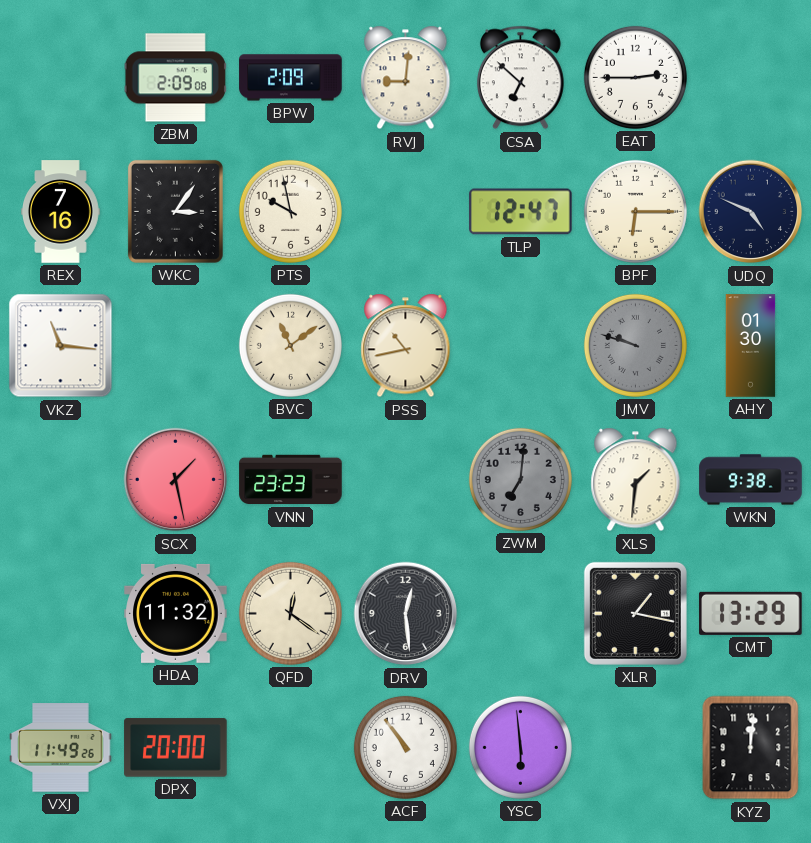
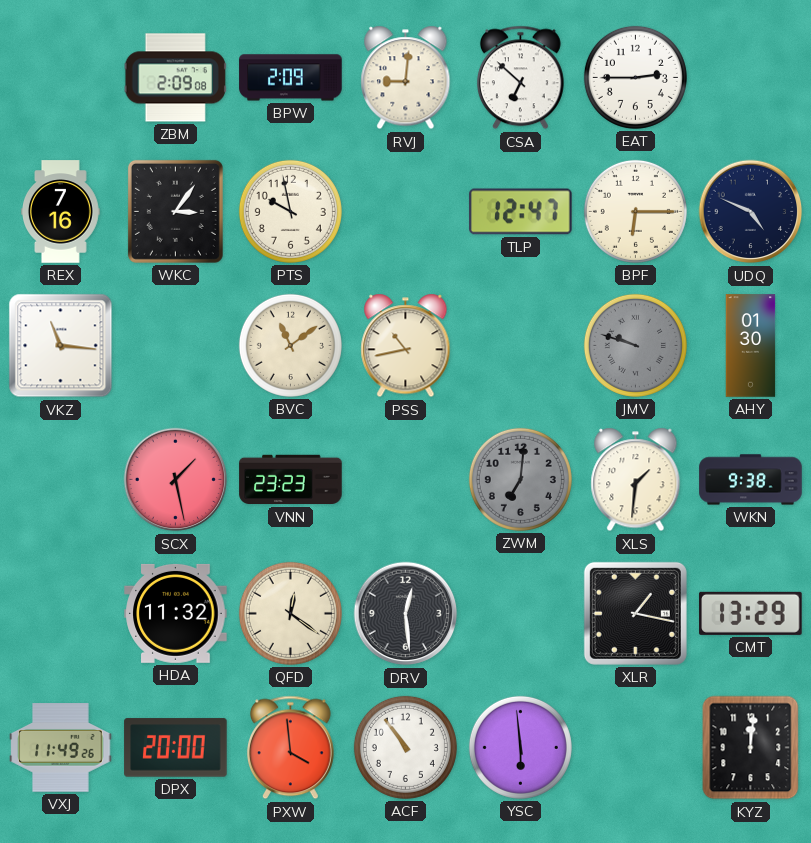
PXW: none -> 3:59
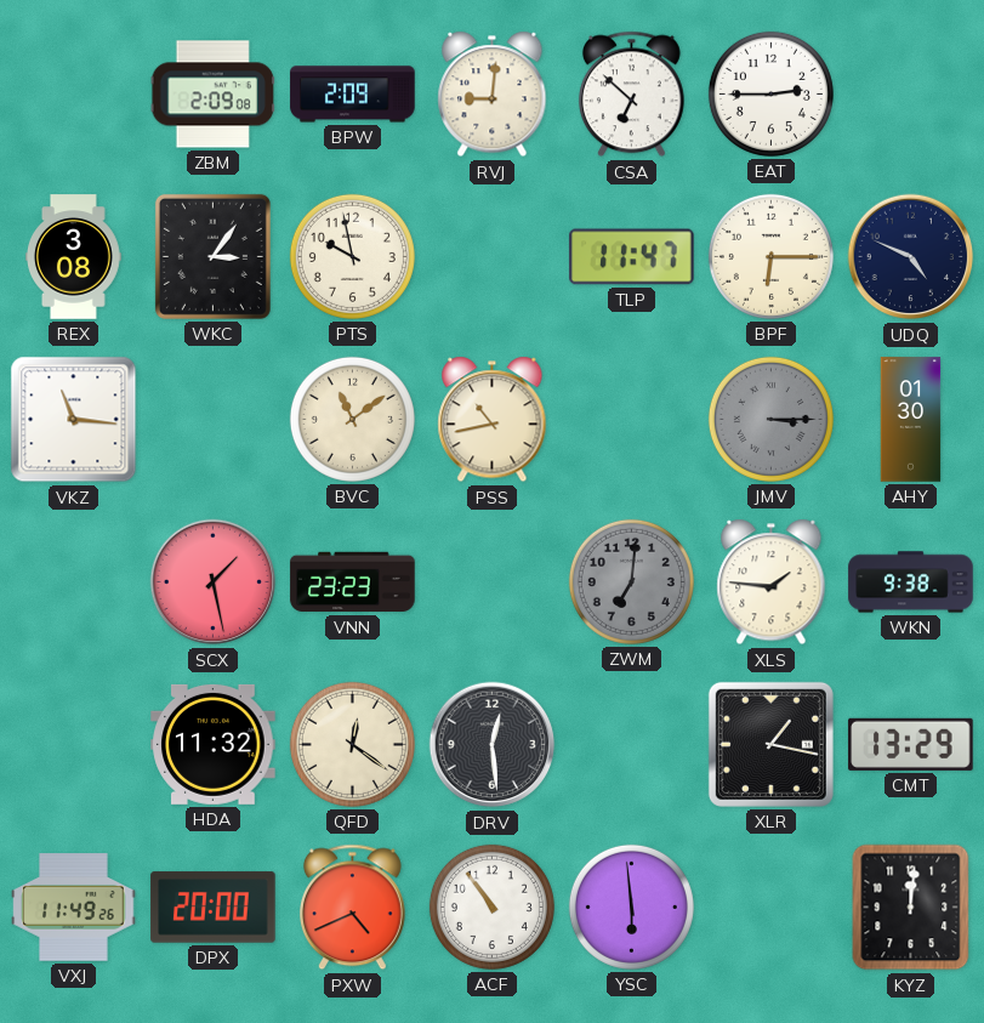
REX: 7:16 -> 3:08
TLP: 12:47 -> 11:47
JMV: 9:48 -> 3:15
XLS: 1:31 -> 1:46
PXW: 3:59 -> 4:41
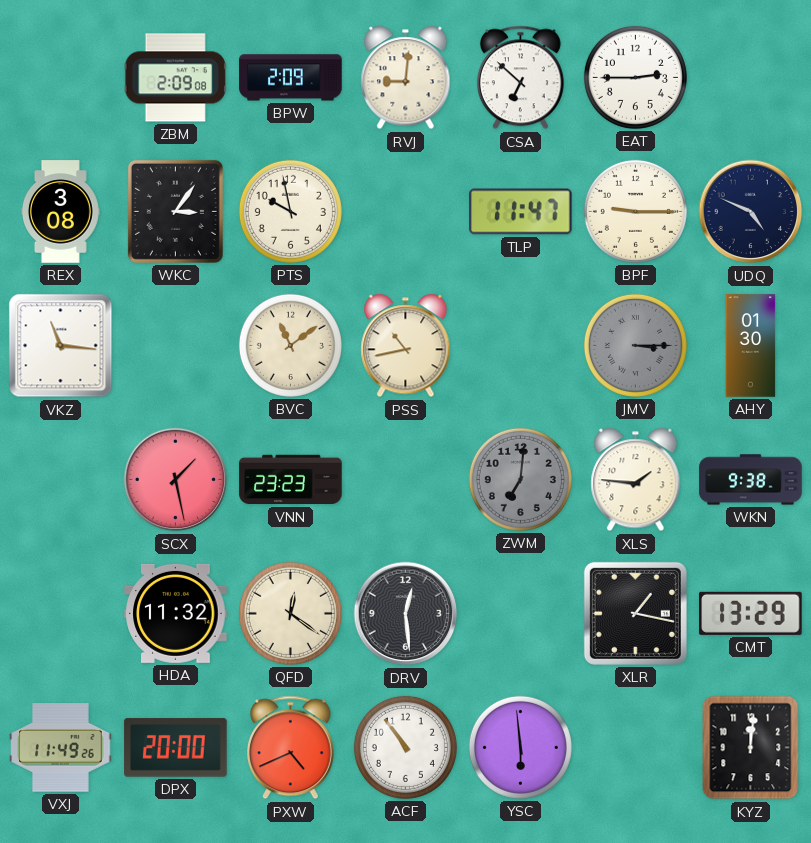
BPF: 6:15 -> 9:15
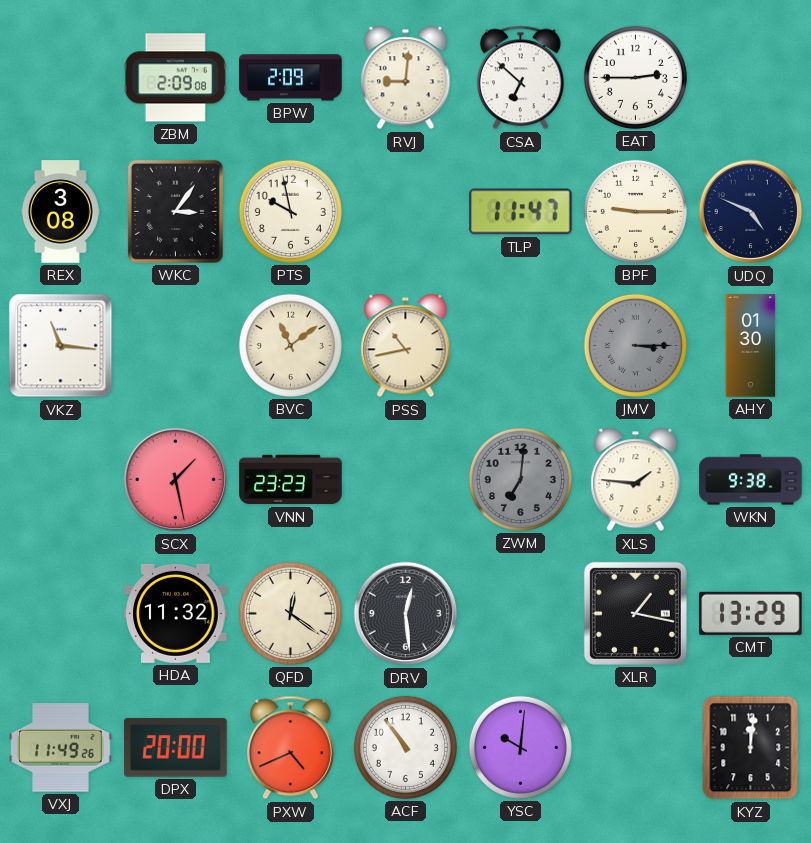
YSC: 5:59 -> 10:01
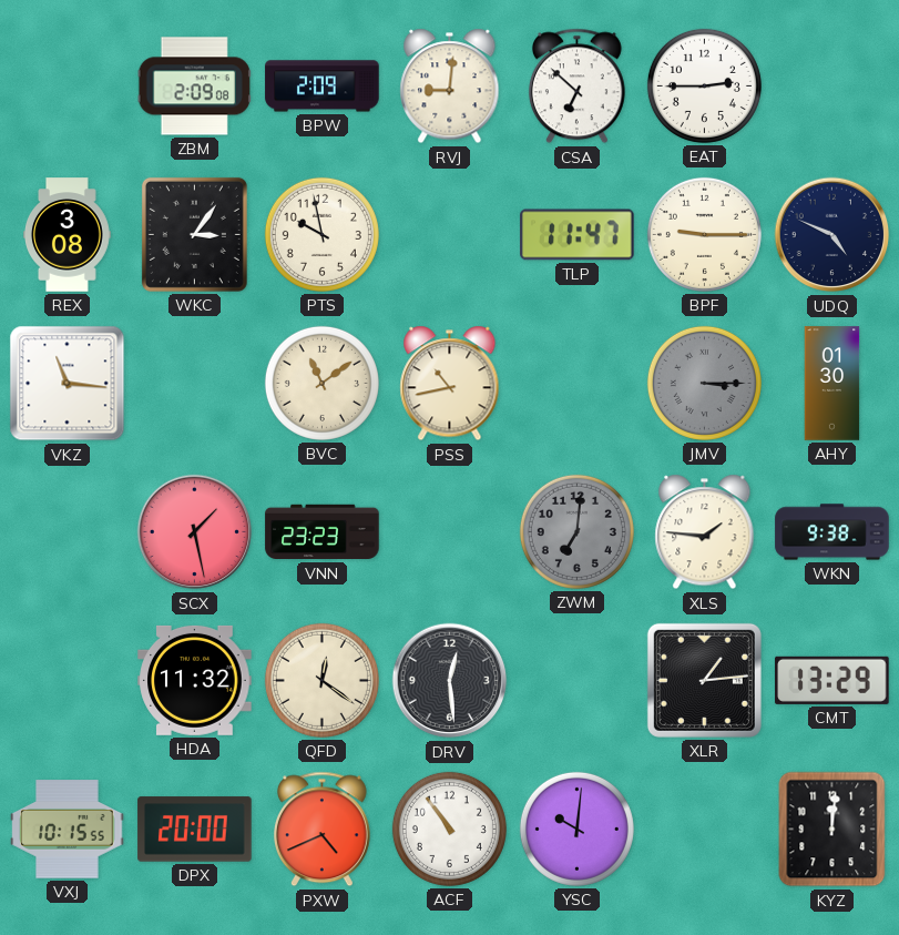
XLR: 1:17 -> 1:14
VXJ: 11:49 -> 10:15
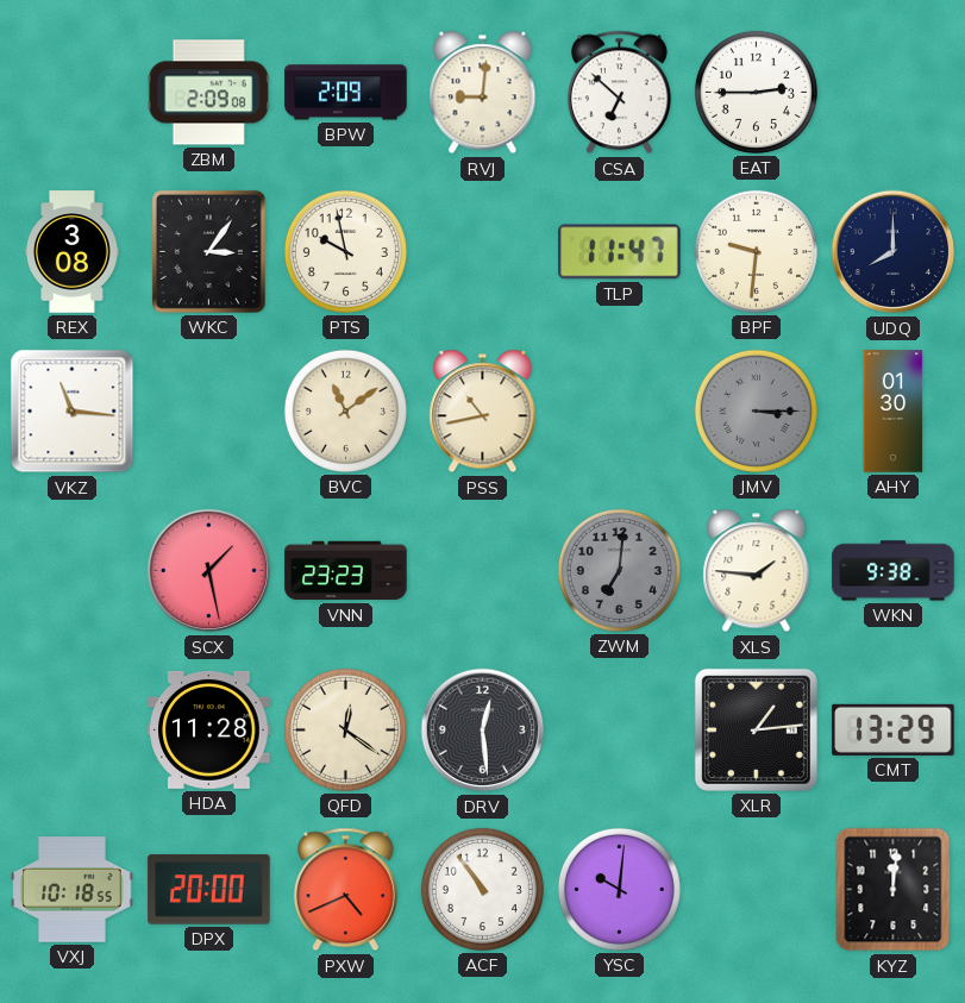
BPF: 9:15 -> 9:31
UDQ: 4:49 -> 8:00
HDA: 11:32 -> 11:28
VXJ: 10:15 -> 10:18
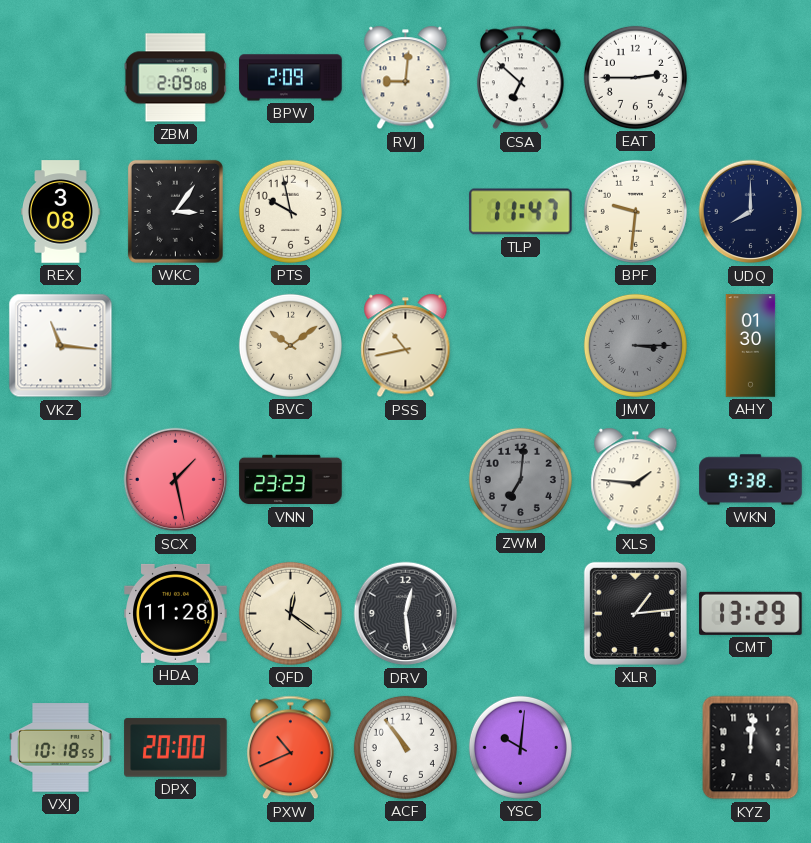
BVC: 11:09 -> 10:09
PXW: 4:41 -> 10:41
